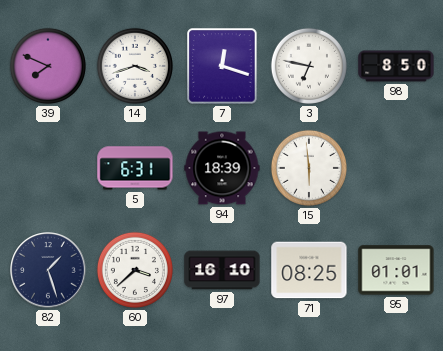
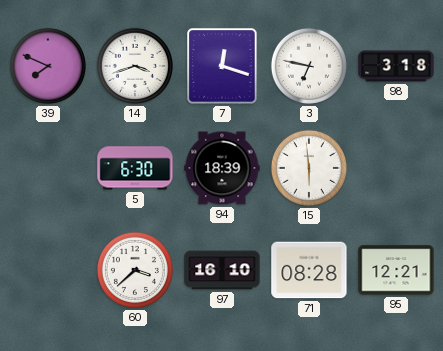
98: 8:50 -> 3:18
5: 6:31 -> 6:30
82: 1:27 -> none
71: 08:25 -> 08:28
95: 01:01 -> 12:21
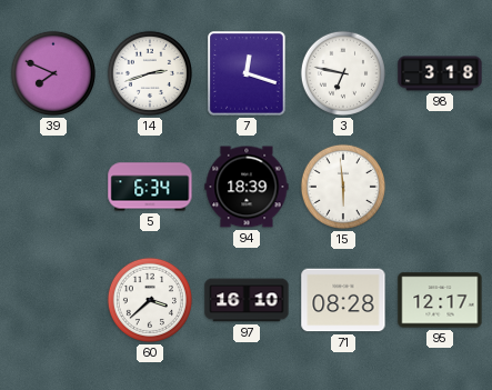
14: 3:42 -> 2:42
5: 6:30 -> 6:34
95: 12:21 -> 12:17
